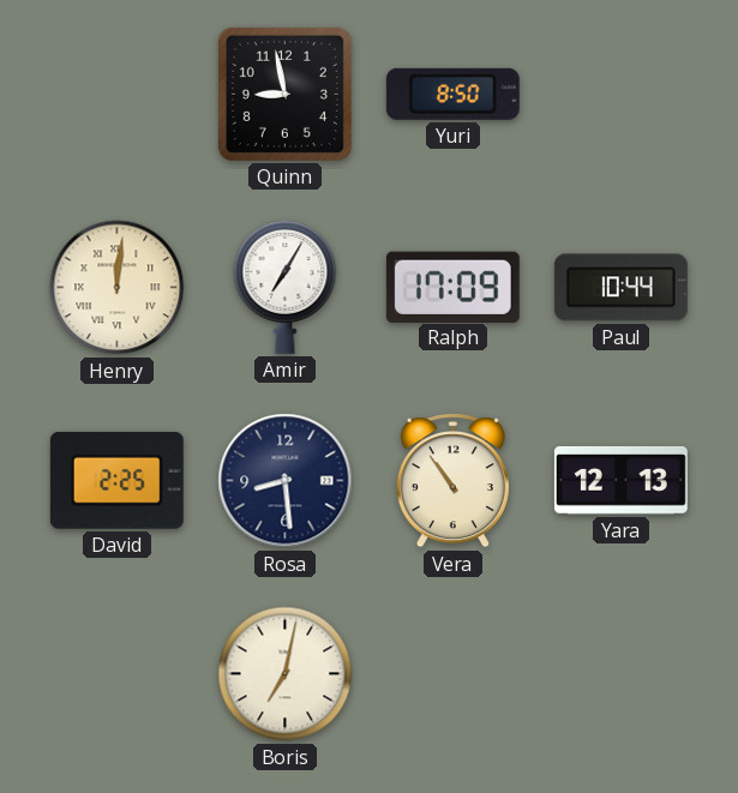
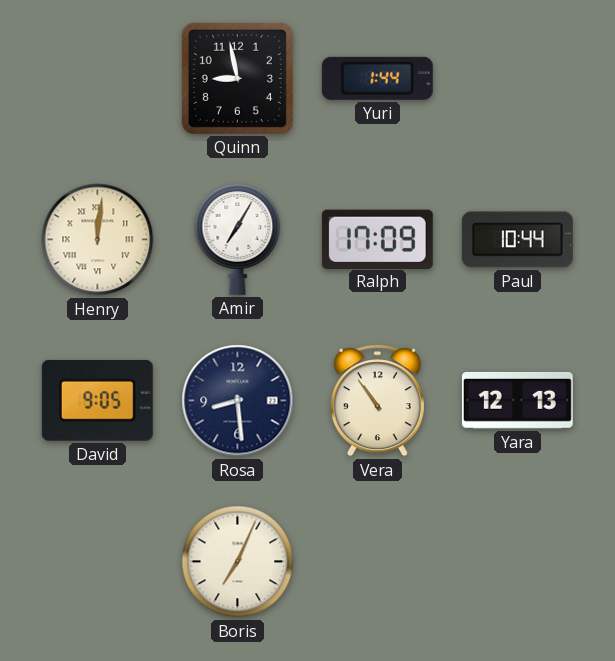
Yuri: 8:50 -> 1:44
David: 2:25 -> 9:05
Boris: 7:02 -> 7:04
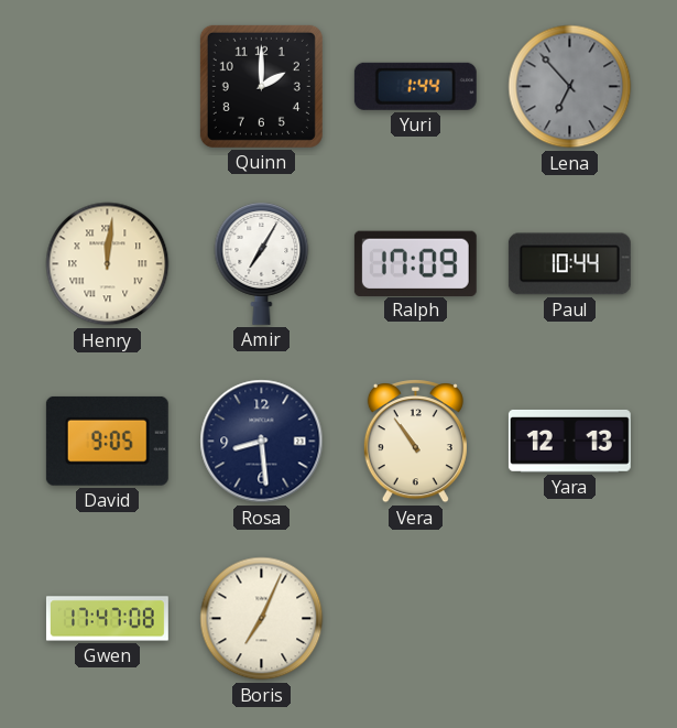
Quinn: 8:58 -> 2:00
Lena: none -> 6:53
Gwen: none -> 17:47
